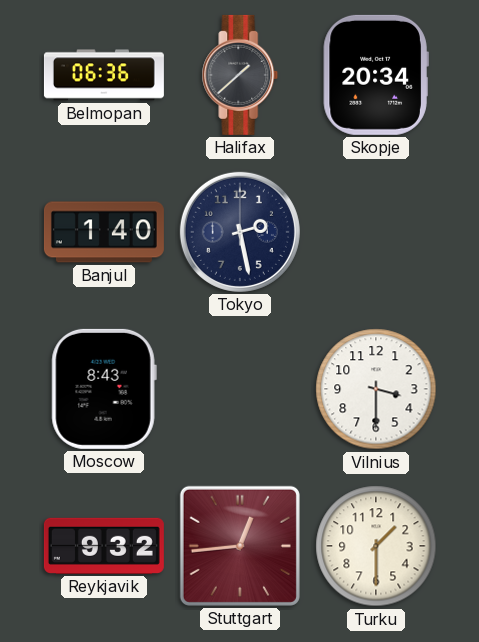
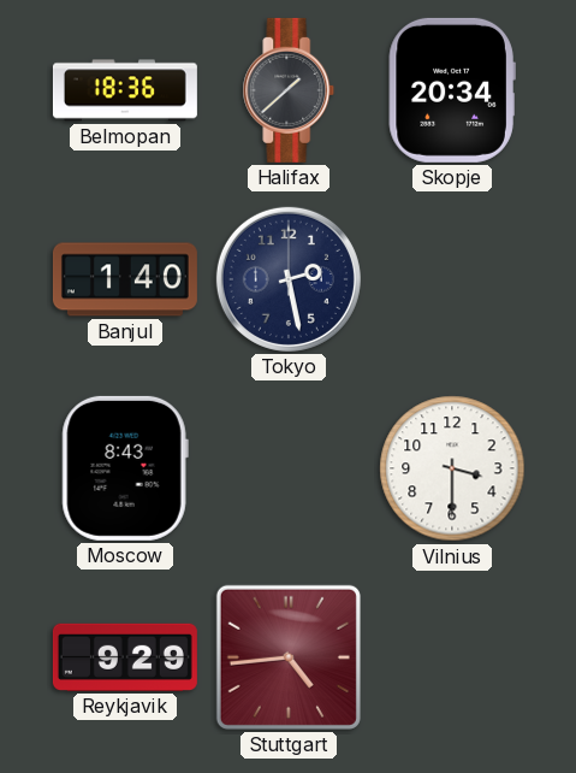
Belmopan: 06:36 -> 18:36
Reykjavik: 9:32 -> 9:29
Stuttgart: 12:44 -> 4:44
Turku: 1:30 -> none
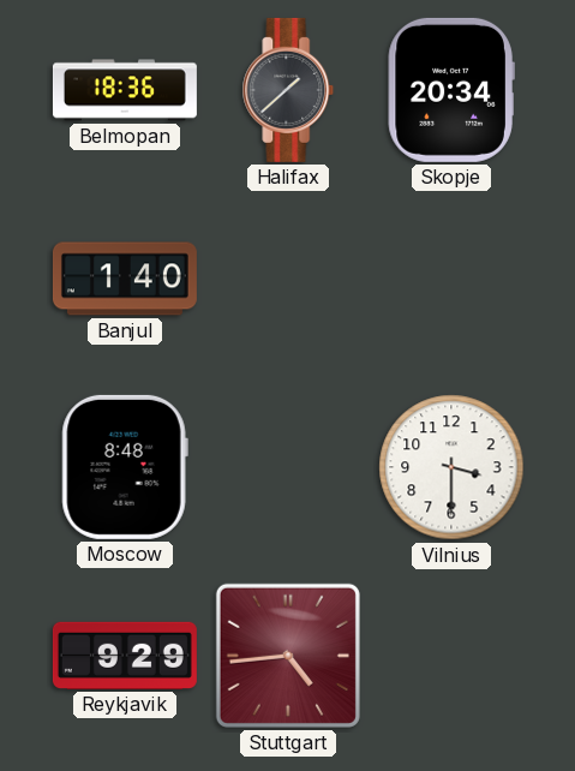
Tokyo: 2:28 -> none
Moscow: 8:43 -> 8:48
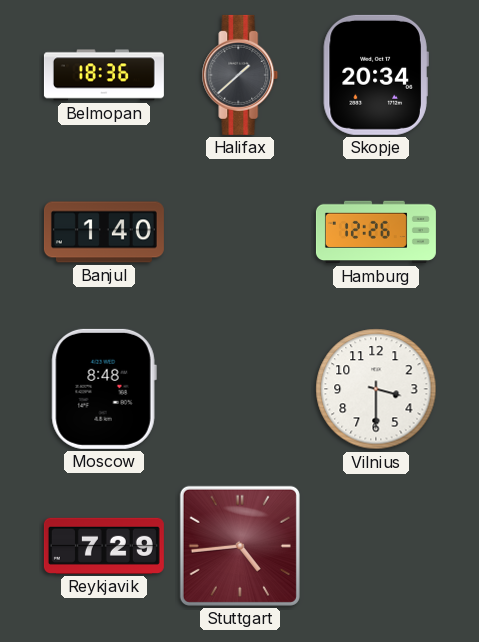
Hamburg: none -> 12:26
Reykjavik: 9:29 -> 7:29
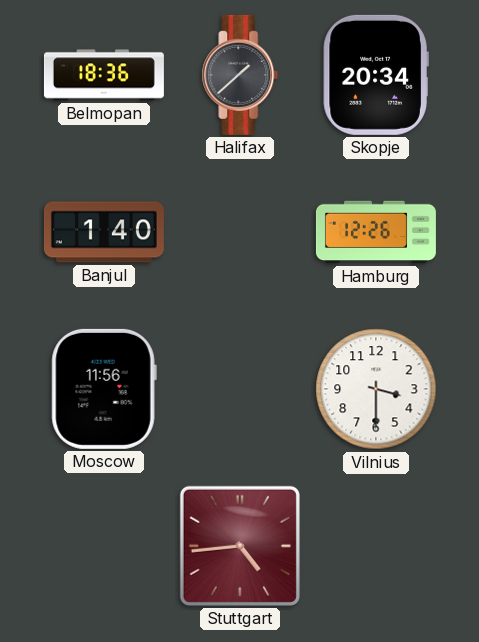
Moscow: 8:48 -> 11:56
Reykjavik: 7:29 -> none
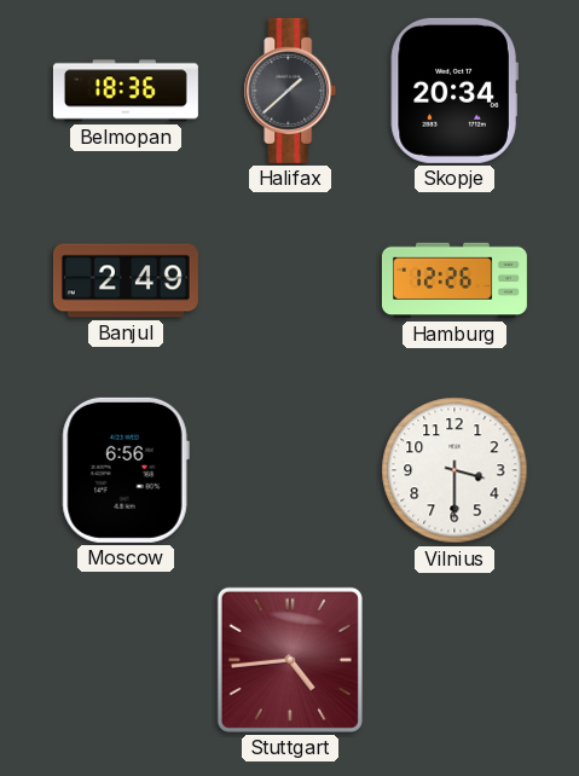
Banjul: 1:40 -> 2:49
Moscow: 11:56 -> 6:56
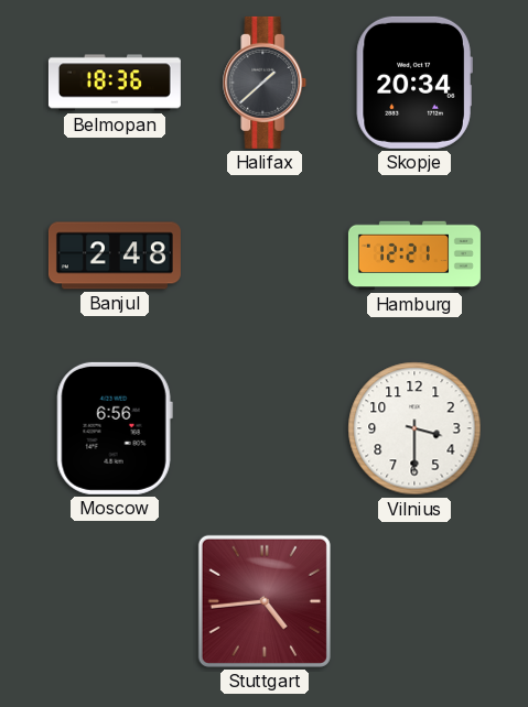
Banjul: 2:49 -> 2:48
Hamburg: 12:26 -> 12:21
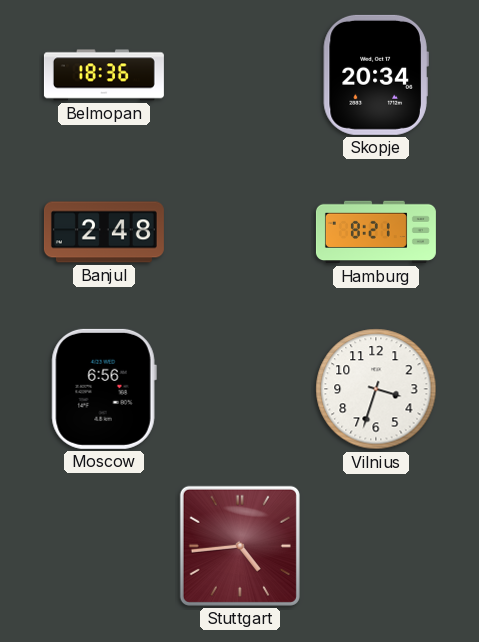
Halifax: 1:38 -> none
Hamburg: 12:21 -> 8:21
Vilnius: 3:30 -> 3:33
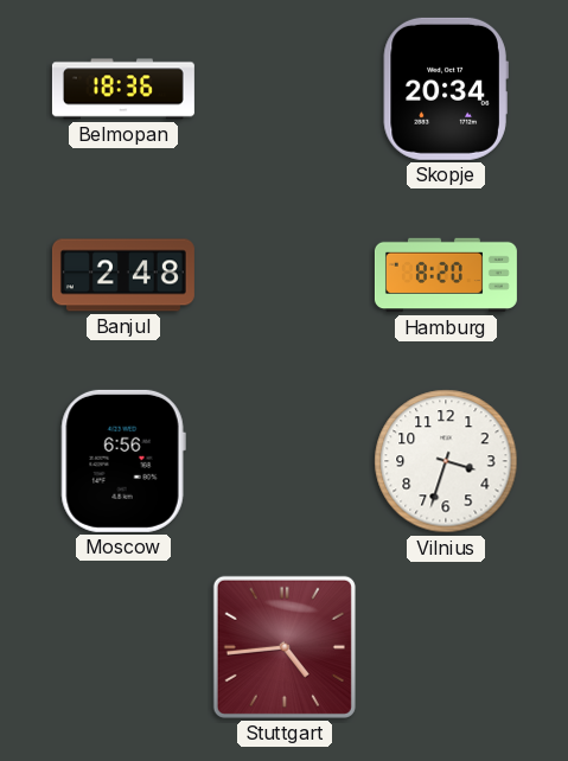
Hamburg: 8:21 -> 8:20
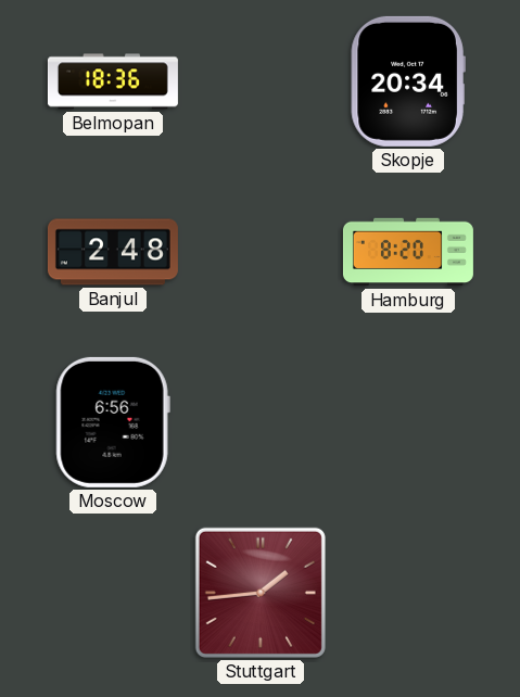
Vilnius: 3:33 -> none
Stuttgart: 4:44 -> 1:44
